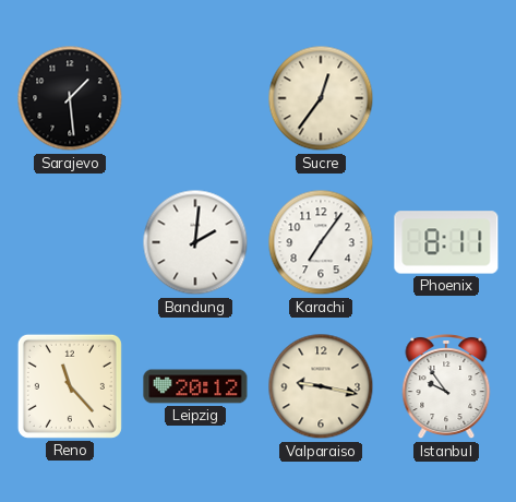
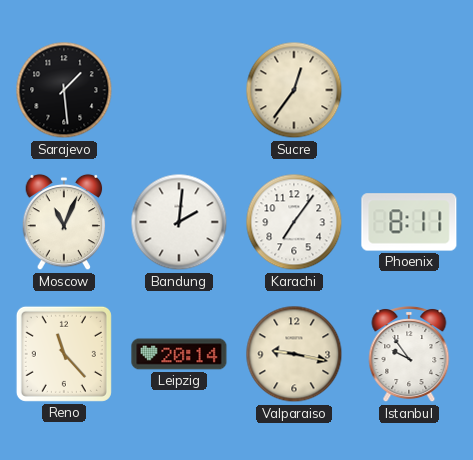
Moscow: none -> 11:04
Leipzig: 20:12 -> 20:14
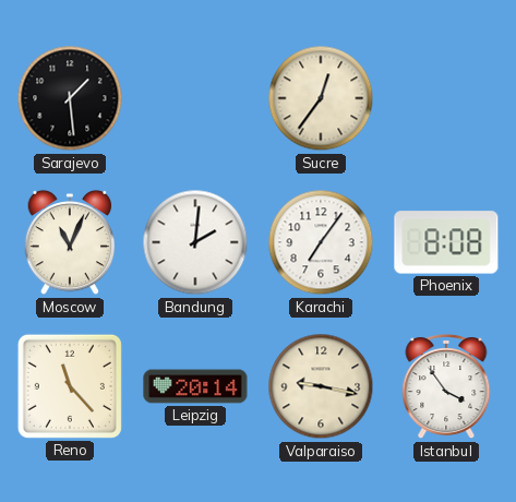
Phoenix: 8:11 -> 8:08
Istanbul: 9:54 -> 3:54
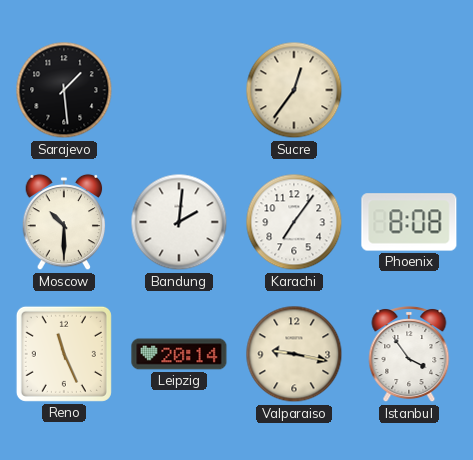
Moscow: 11:04 -> 10:30
Reno: 11:23 -> 11:26
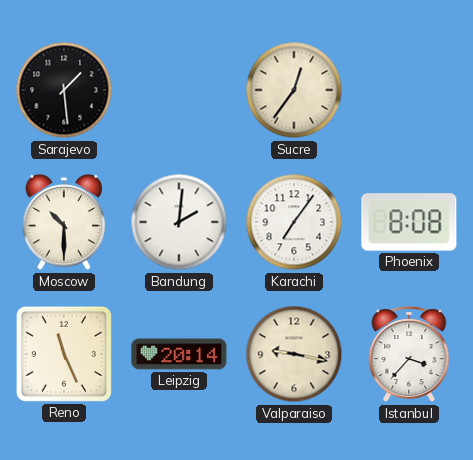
Istanbul: 3:54 -> 3:37
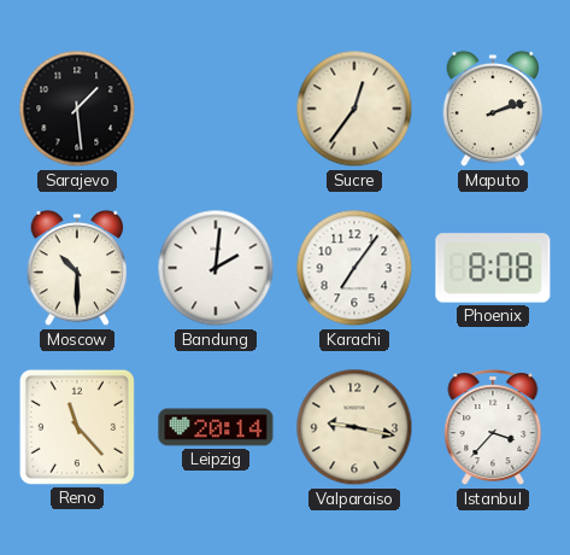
Maputo: none -> 2:12
Reno: 11:26 -> 11:23
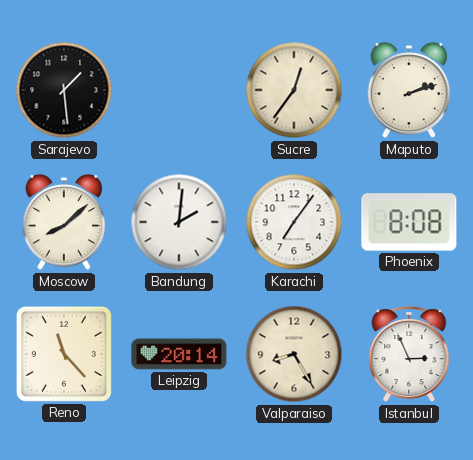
Moscow: 10:30 -> 8:08
Valparaiso: 9:17 -> 8:25
Istanbul: 3:37 -> 2:56
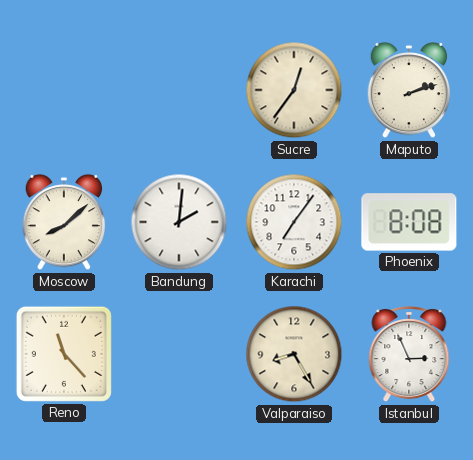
Sarajevo: 1:29 -> none
Leipzig: 20:14 -> none
